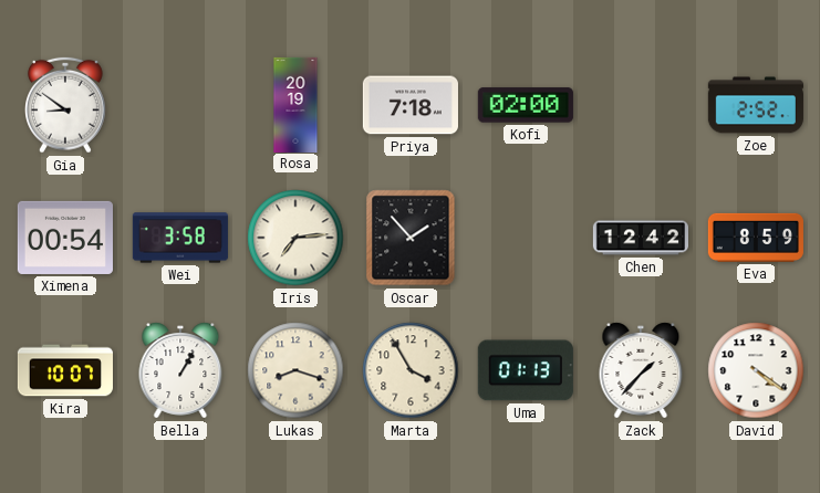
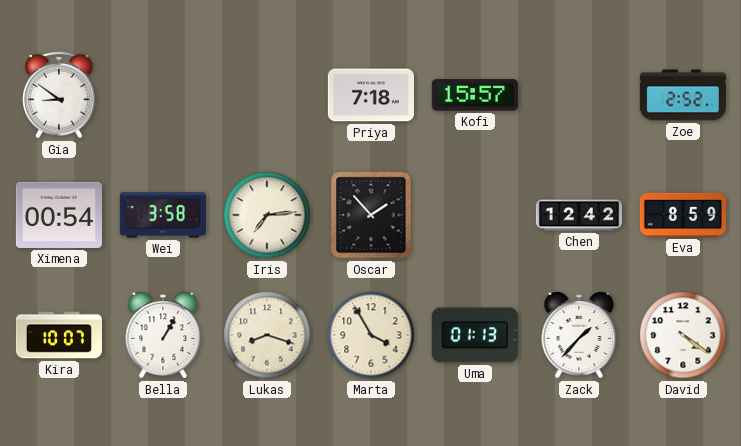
Rosa: 20:19 -> none
Kofi: 02:00 -> 15:57
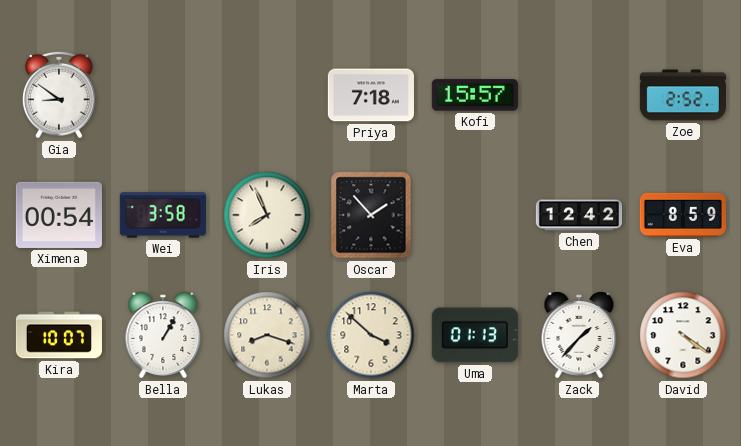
Iris: 7:14 -> 7:56
Marta: 3:55 -> 3:52
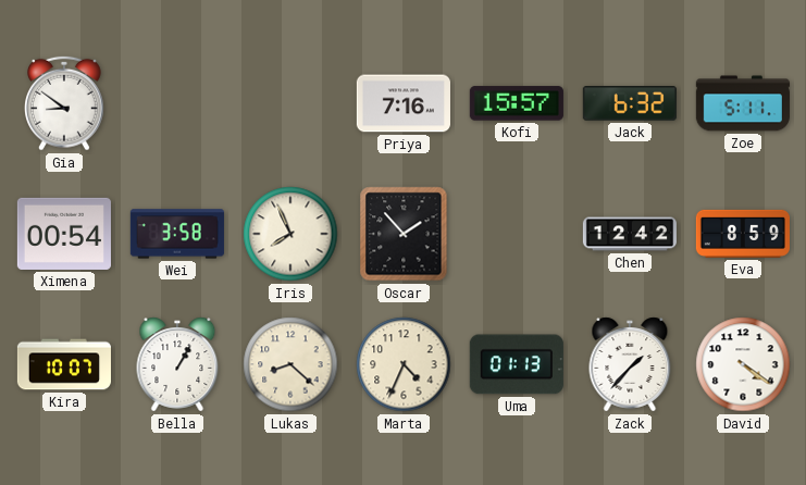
Priya: 7:18 -> 7:16
Jack: none -> 6:32
Zoe: 2:52 -> 5:11
Lukas: 8:18 -> 8:22
Marta: 3:52 -> 4:34
